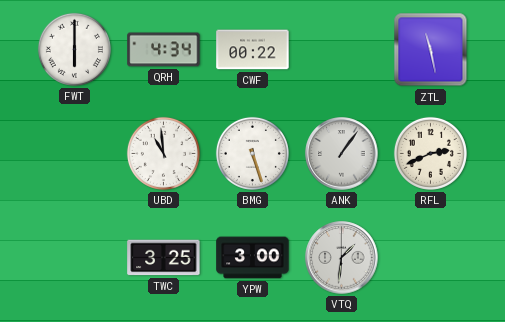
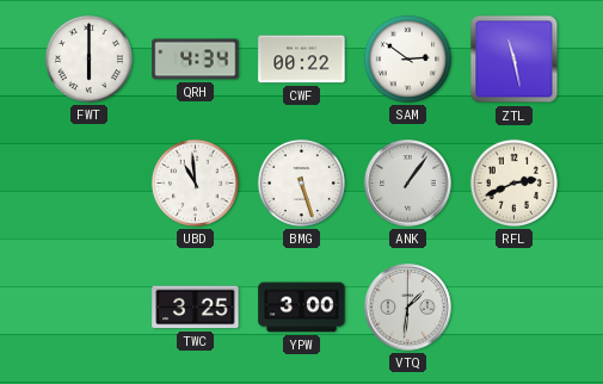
SAM: none -> 2:51
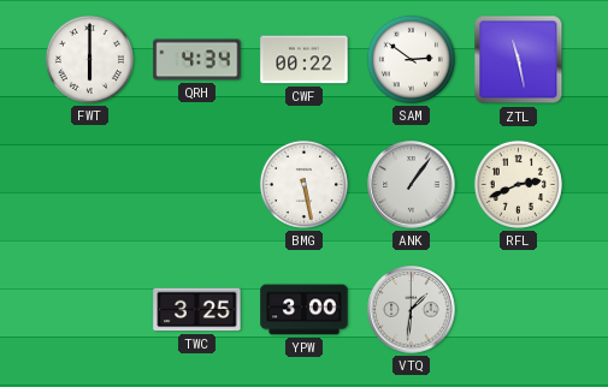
UBD: 10:59 -> none
BMG: 5:27 -> 5:28
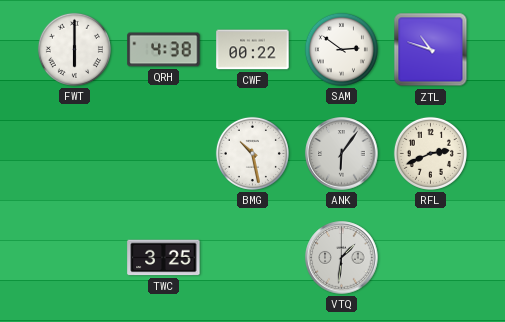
QRH: 4:34 -> 4:38
ZTL: 11:28 -> 10:48
BMG: 5:28 -> 10:28
ANK: 1:06 -> 6:06
YPW: 3:00 -> none
